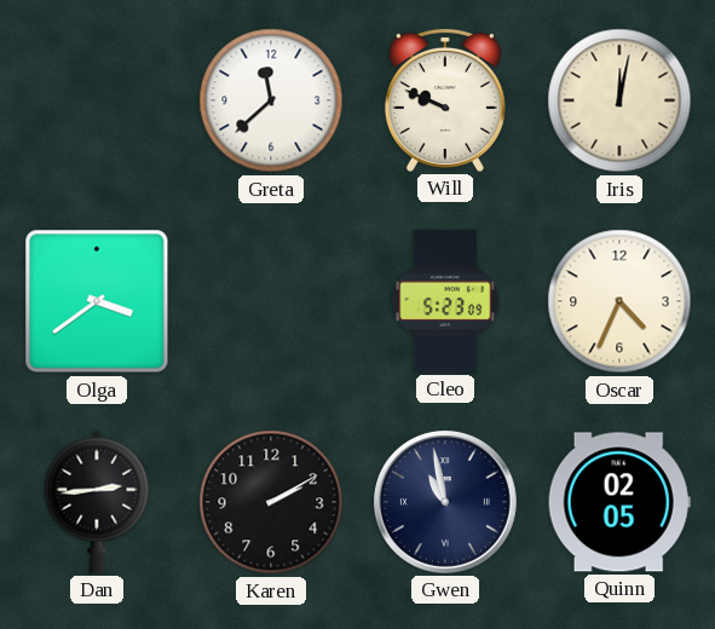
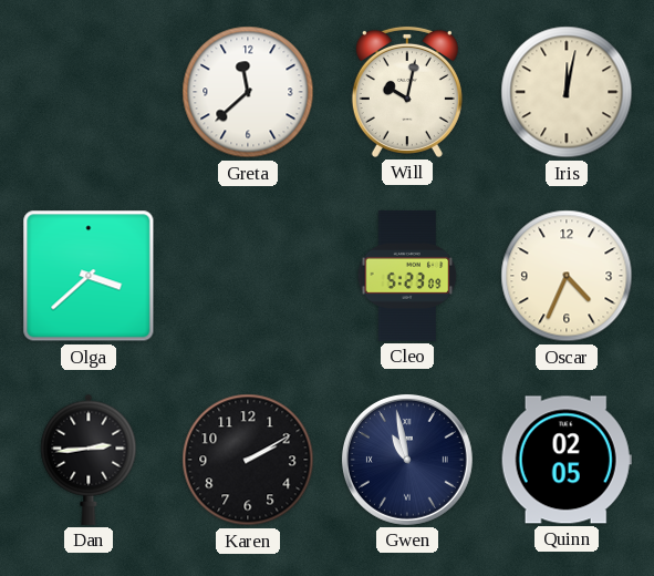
Will: 9:49 -> 10:02
Olga: 3:39 -> 3:38
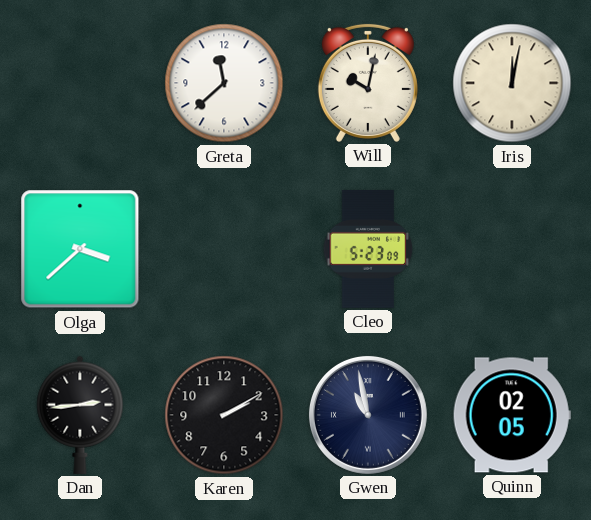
Oscar: 4:34 -> none
